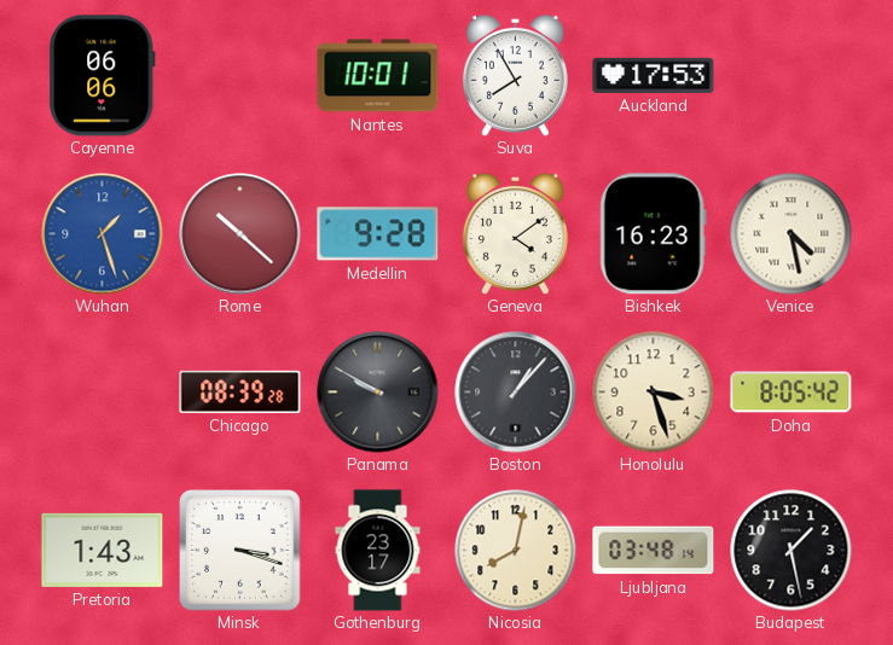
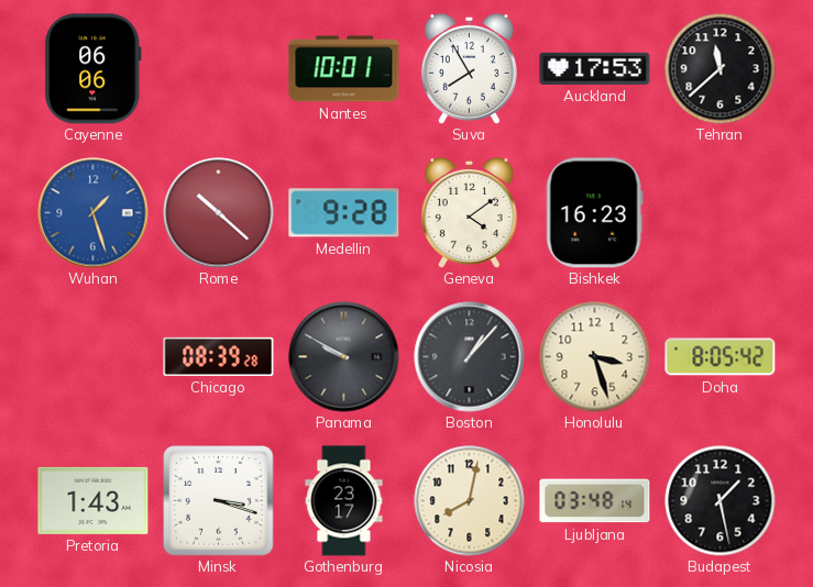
Tehran: none -> 11:38
Venice: 4:28 -> none
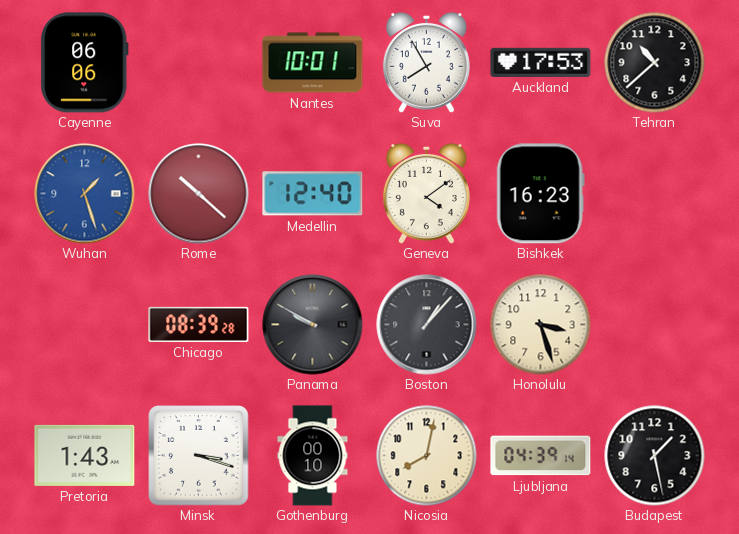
Tehran: 11:38 -> 10:38
Medellin: 9:28 -> 12:40
Doha: 8:05 -> none
Gothenburg: 23:17 -> 00:10
Ljubljana: 03:48 -> 04:39
